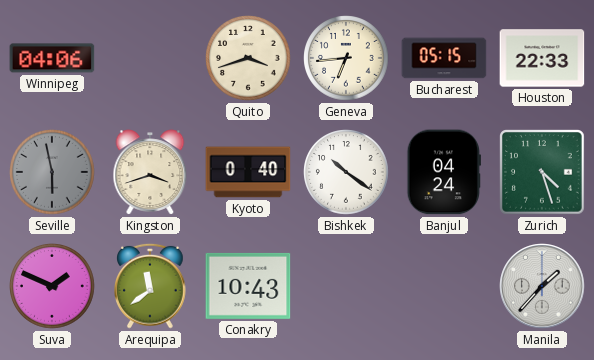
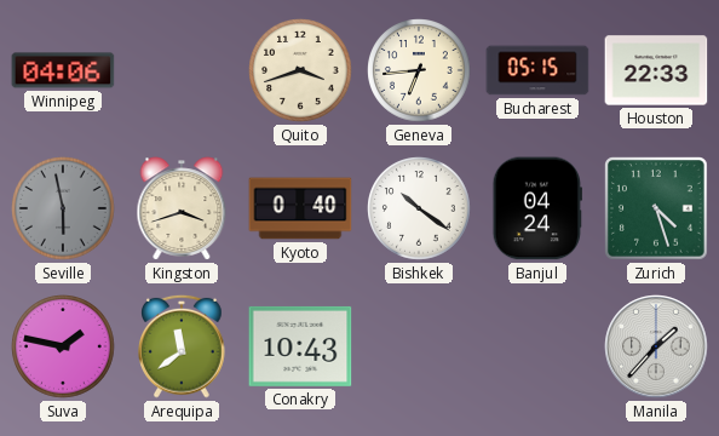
Suva: 1:49 -> 1:47
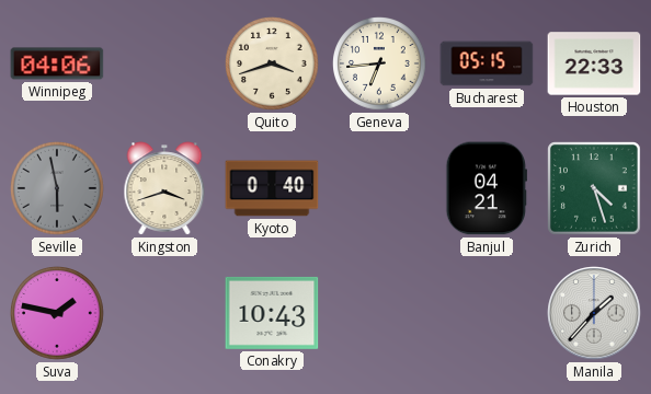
Bishkek: 10:21 -> none
Banjul: 04:24 -> 04:21
Arequipa: 11:39 -> none
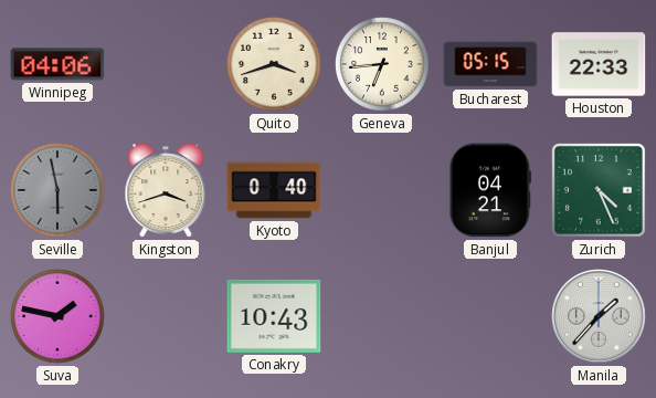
Zurich: 4:27 -> 4:26
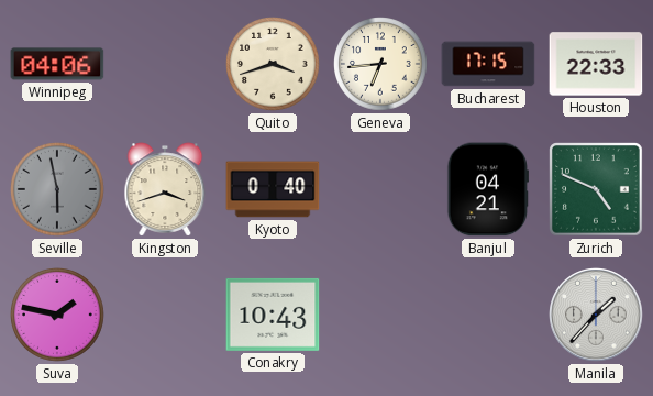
Bucharest: 05:15 -> 17:15
Zurich: 4:26 -> 4:49
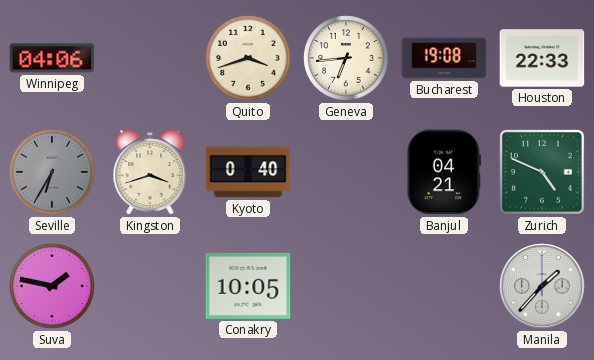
Bucharest: 17:15 -> 19:08
Seville: 5:58 -> 6:35
Conakry: 10:43 -> 10:05
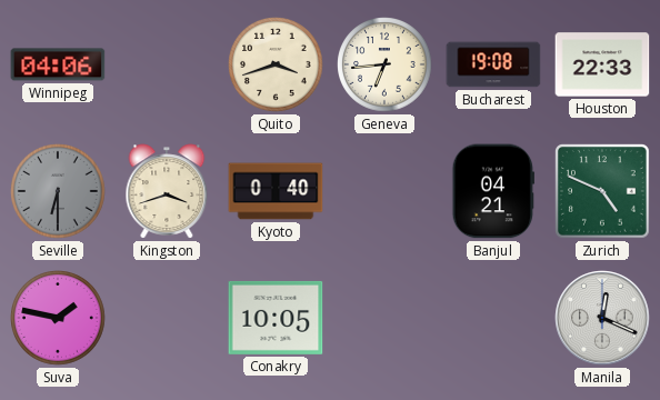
Seville: 6:35 -> 6:30
Manila: 1:37 -> 12:19
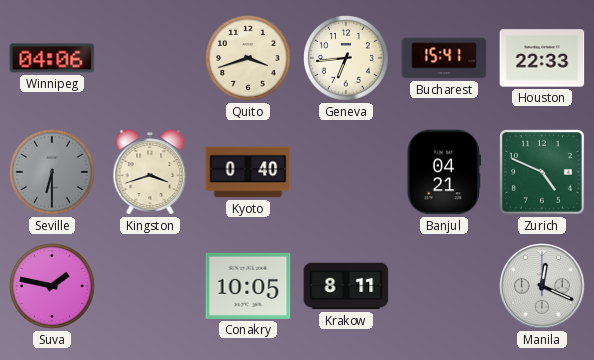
Bucharest: 19:08 -> 15:41
Krakow: none -> 8:11
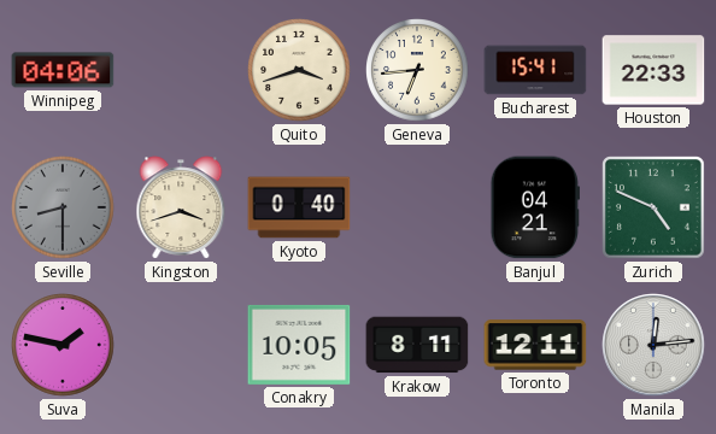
Seville: 6:30 -> 8:30
Toronto: none -> 12:11
Manila: 12:19 -> 12:14
